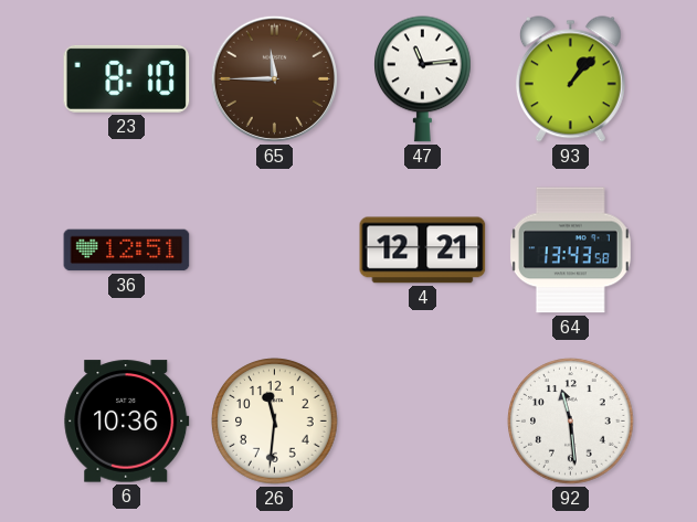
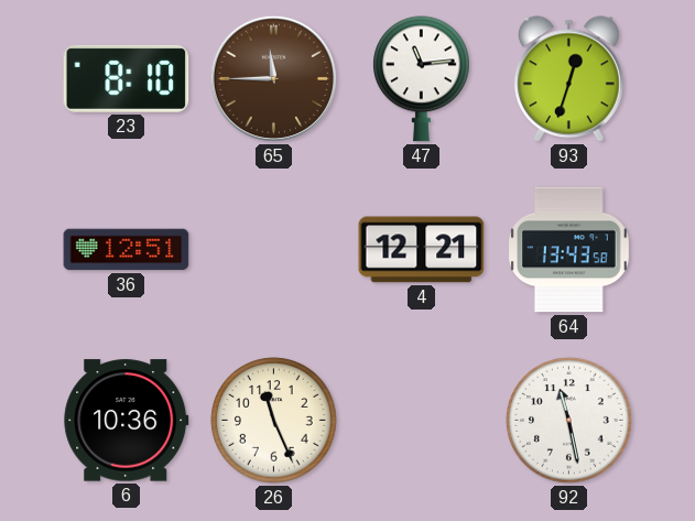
93: 1:07 -> 12:33
26: 11:31 -> 11:26
92: 11:29 -> 11:28
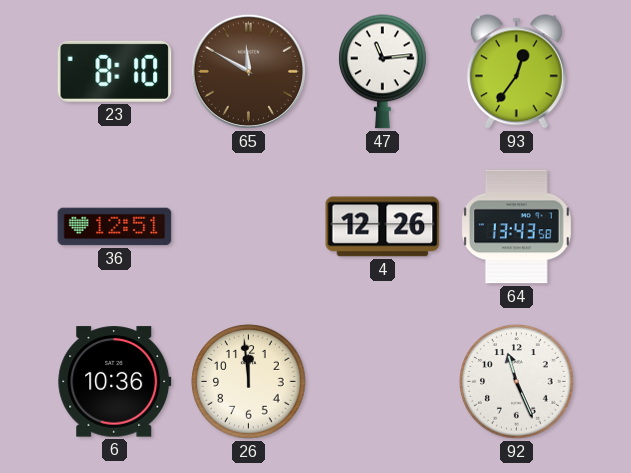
65: 11:45 -> 11:50
93: 12:33 -> 12:36
4: 12:21 -> 12:26
26: 11:26 -> 11:59
92: 11:28 -> 11:26
